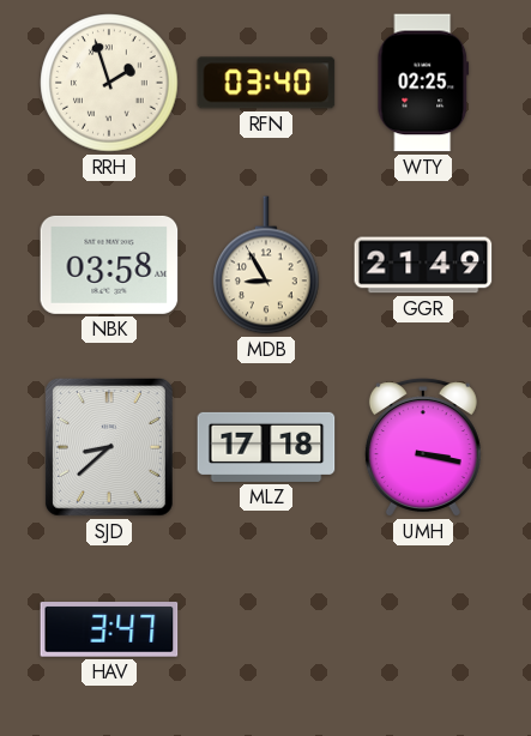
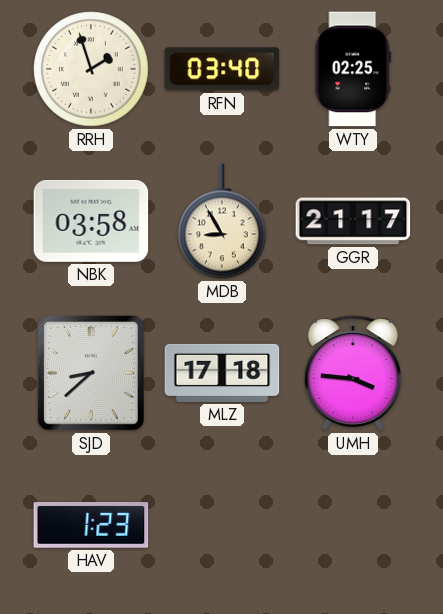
GGR: 21:49 -> 21:17
UMH: 3:17 -> 3:46
HAV: 3:47 -> 1:23
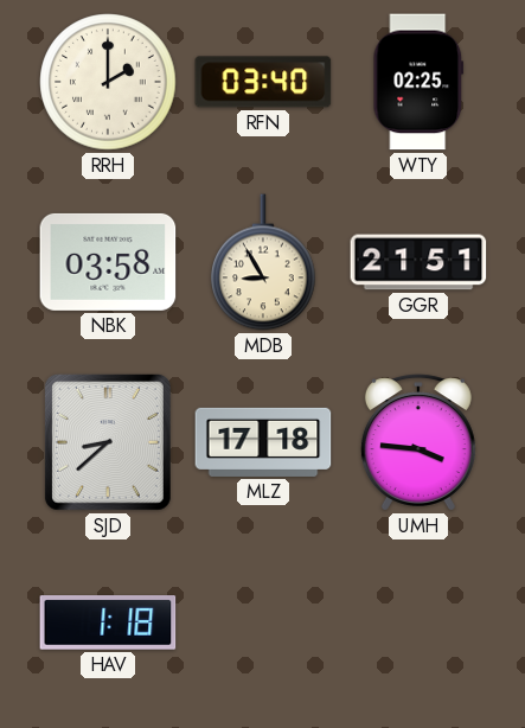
RRH: 1:57 -> 2:00
GGR: 21:17 -> 21:51
HAV: 1:23 -> 1:18
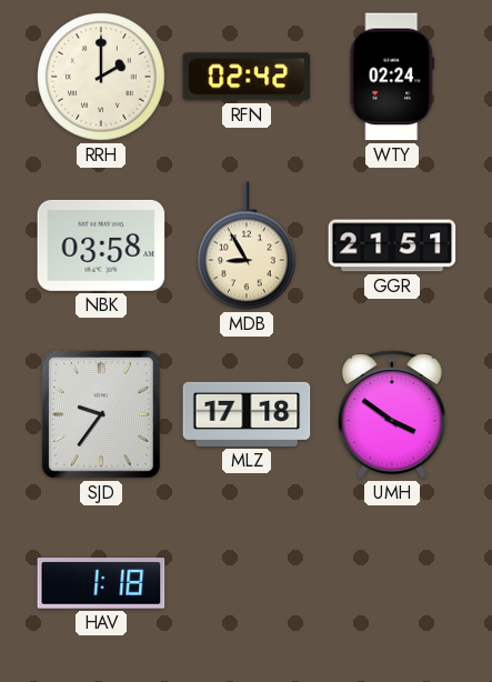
RFN: 03:40 -> 02:42
WTY: 02:25 -> 02:24
SJD: 8:38 -> 9:36
UMH: 3:46 -> 3:51
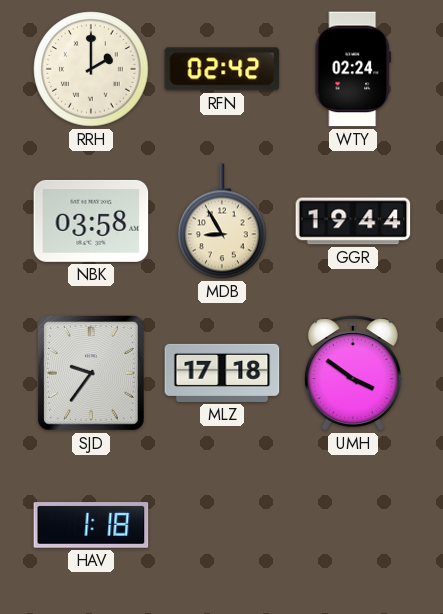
GGR: 21:51 -> 19:44
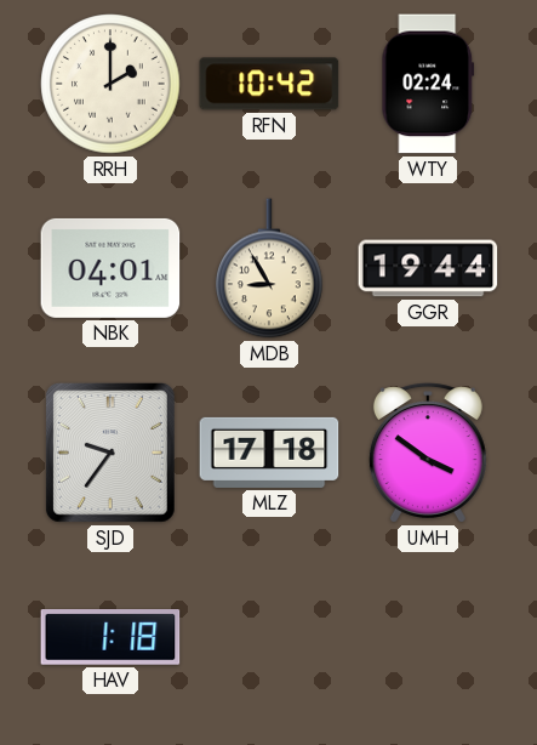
RFN: 02:42 -> 10:42
NBK: 03:58 -> 04:01
